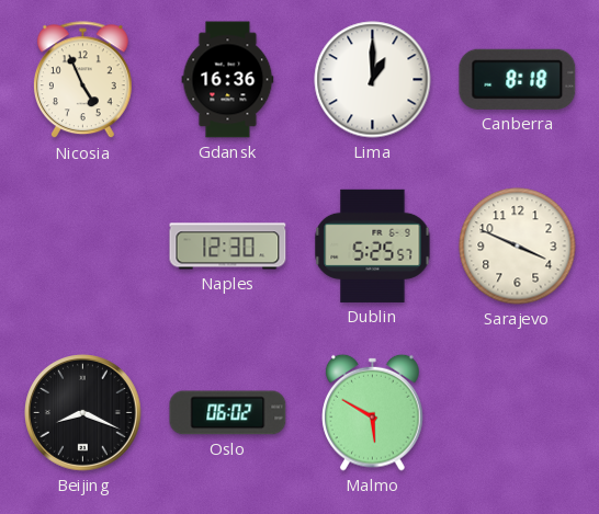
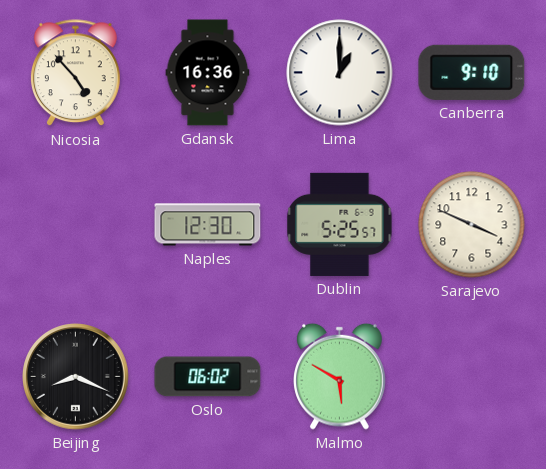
Nicosia: 4:56 -> 4:53
Canberra: 8:18 -> 9:10
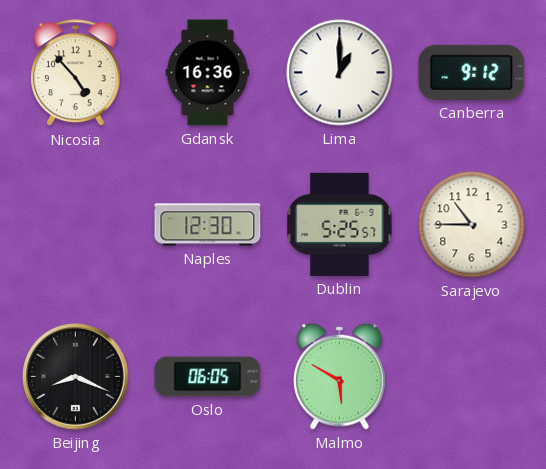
Canberra: 9:10 -> 9:12
Sarajevo: 3:49 -> 10:45
Oslo: 06:02 -> 06:05
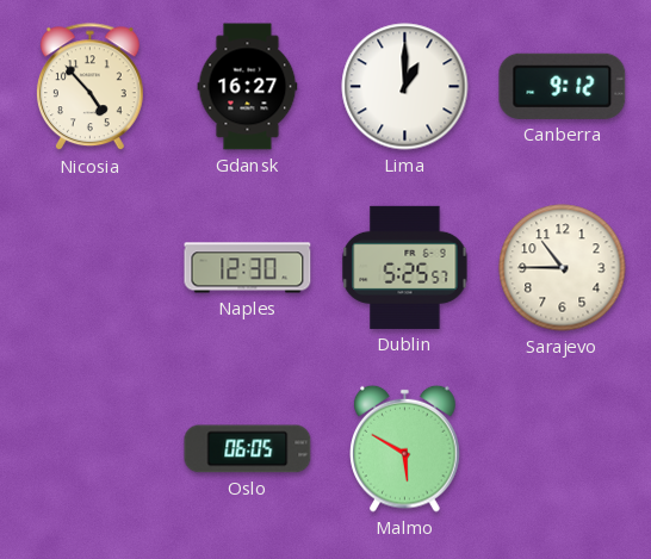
Gdansk: 16:36 -> 16:27
Beijing: 8:19 -> none
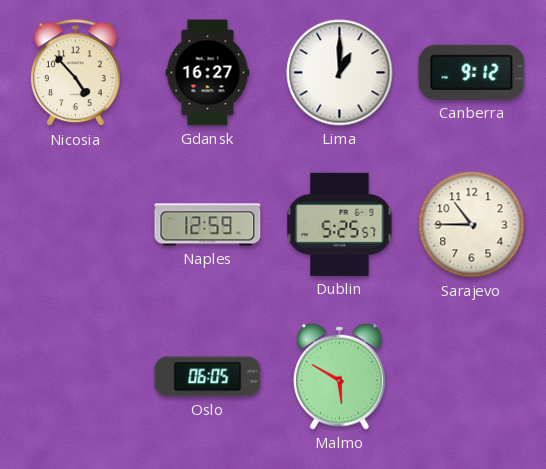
Naples: 12:30 -> 12:59
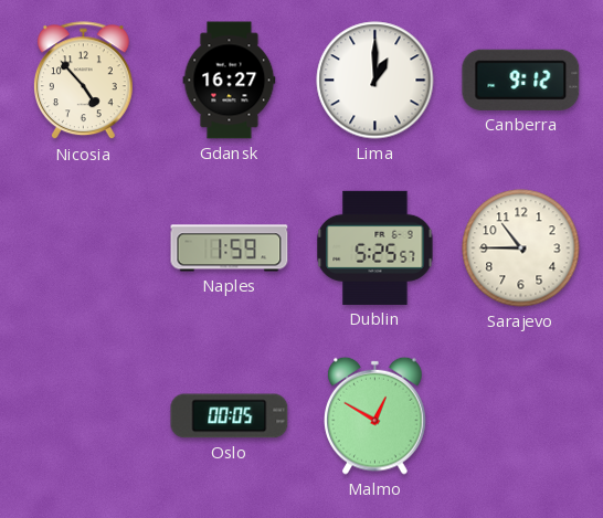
Naples: 12:59 -> 1:59
Oslo: 06:05 -> 00:05
Malmo: 5:50 -> 12:50
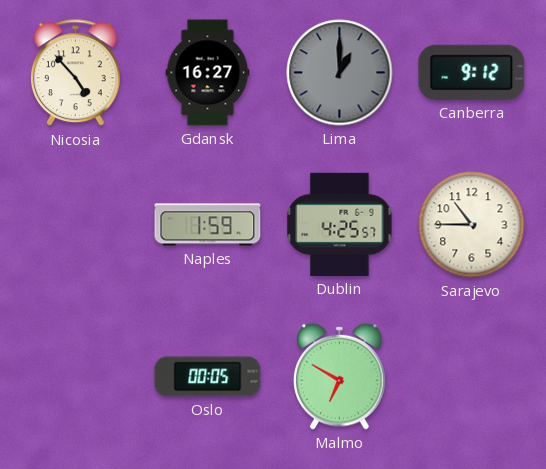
Lima dial: white -> grey
Dublin: 5:25 -> 4:25
Malmo: 12:50 -> 6:50
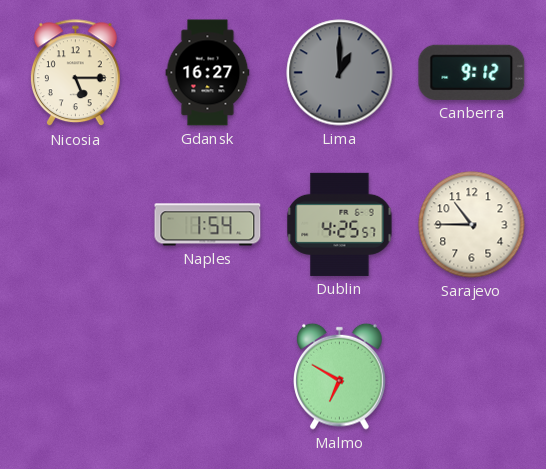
Nicosia: 4:53 -> 5:15
Naples: 1:59 -> 1:54
Oslo: 00:05 -> none
